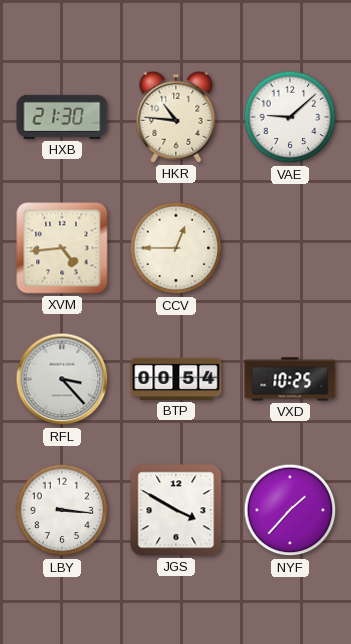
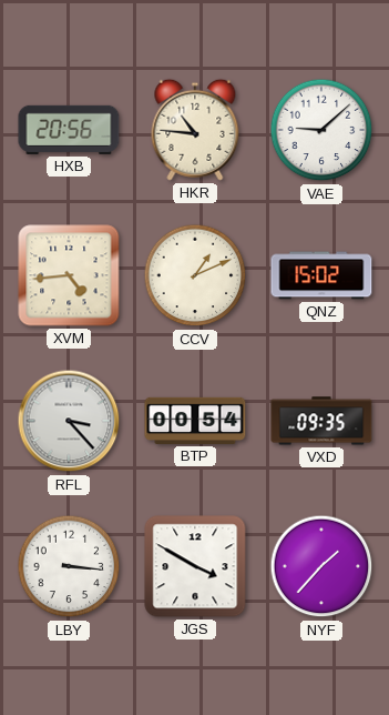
HXB: 21:30 -> 20:56
CCV: 12:45 -> 1:11
QNZ: none -> 15:02
VXD: 10:25 -> 09:35
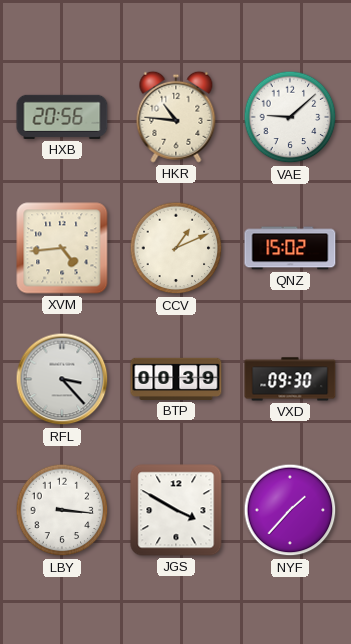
BTP: 00:54 -> 00:39
VXD: 09:35 -> 09:30
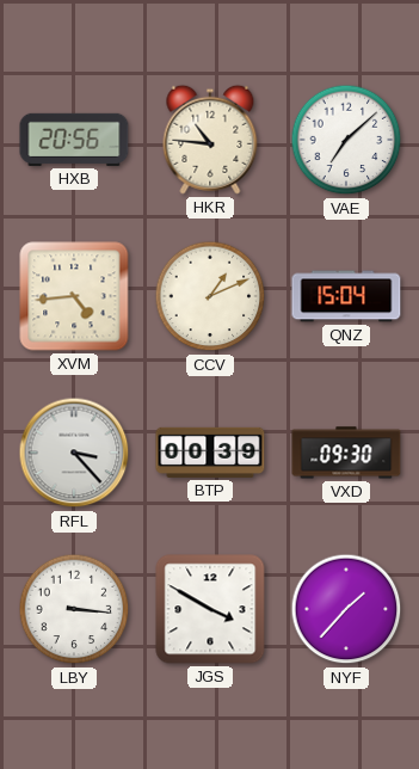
VAE: 9:08 -> 7:08
QNZ: 15:02 -> 15:04
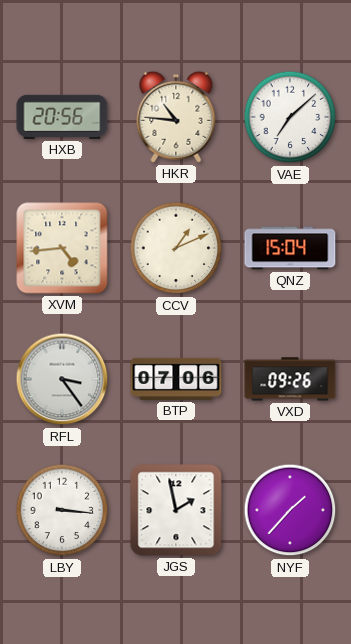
RFL: 3:23 -> 3:24
BTP: 00:39 -> 07:06
VXD: 09:30 -> 09:26
JGS: 3:50 -> 1:58
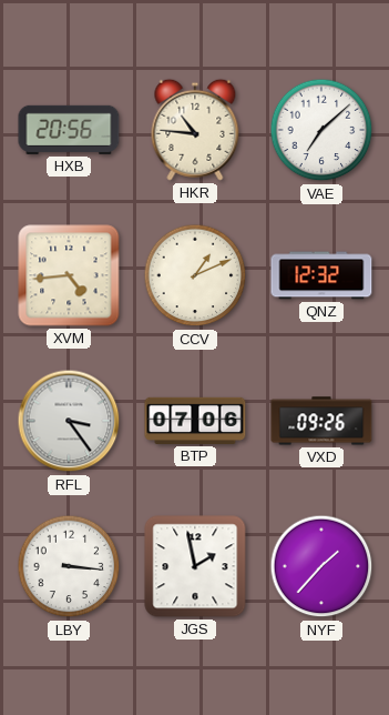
QNZ: 15:04 -> 12:32
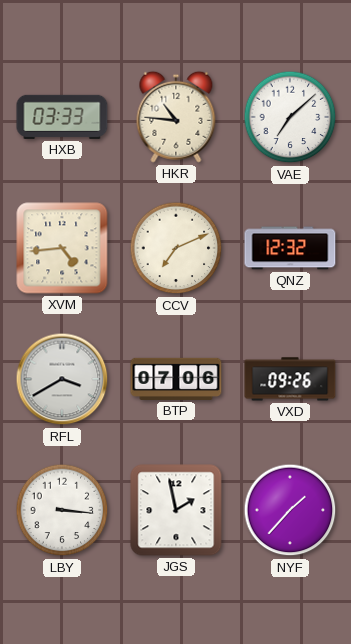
HXB: 20:56 -> 03:33
CCV: 1:11 -> 7:11
RFL: 3:24 -> 3:40
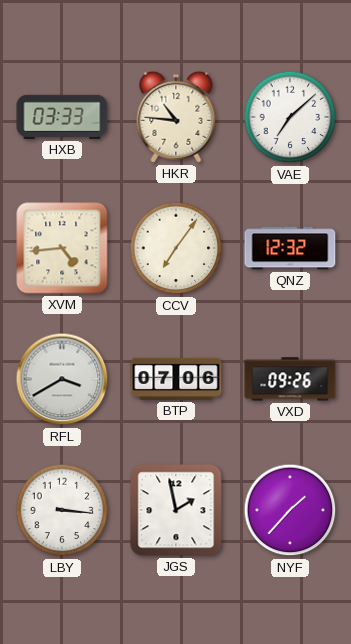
CCV: 7:11 -> 7:06
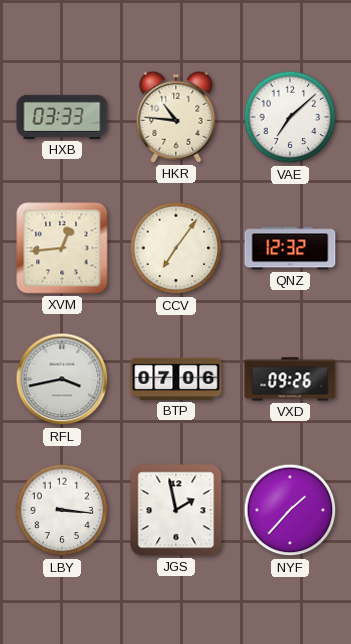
XVM: 4:44 -> 12:44
RFL: 3:40 -> 3:43
